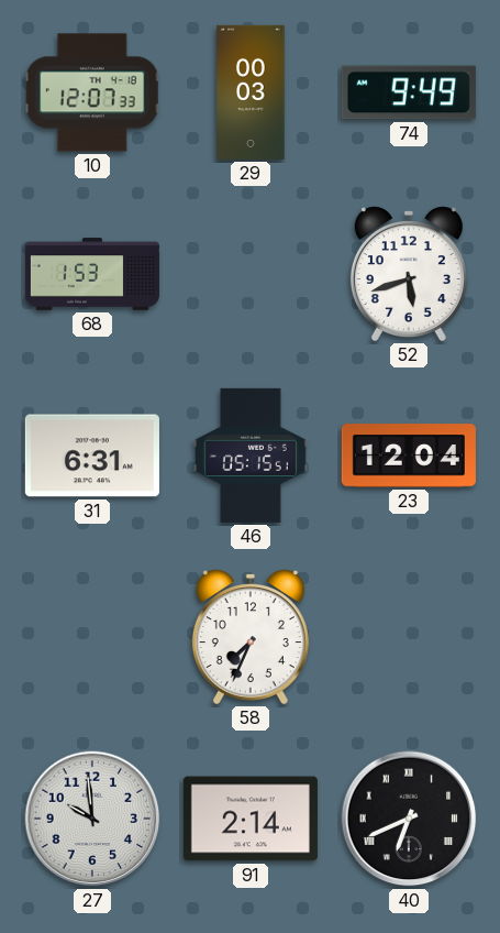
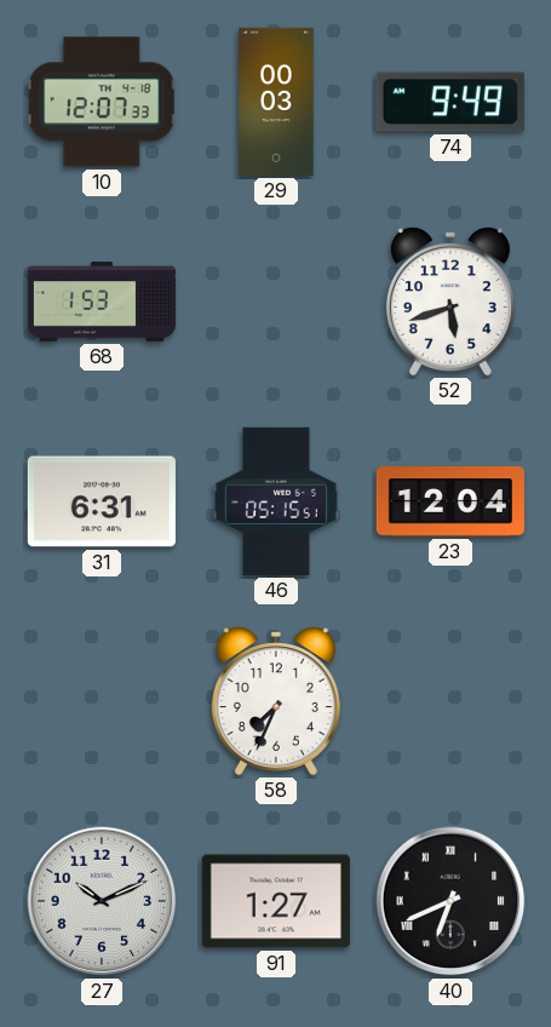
27: 9:59 -> 10:11
91: 2:14 -> 1:27
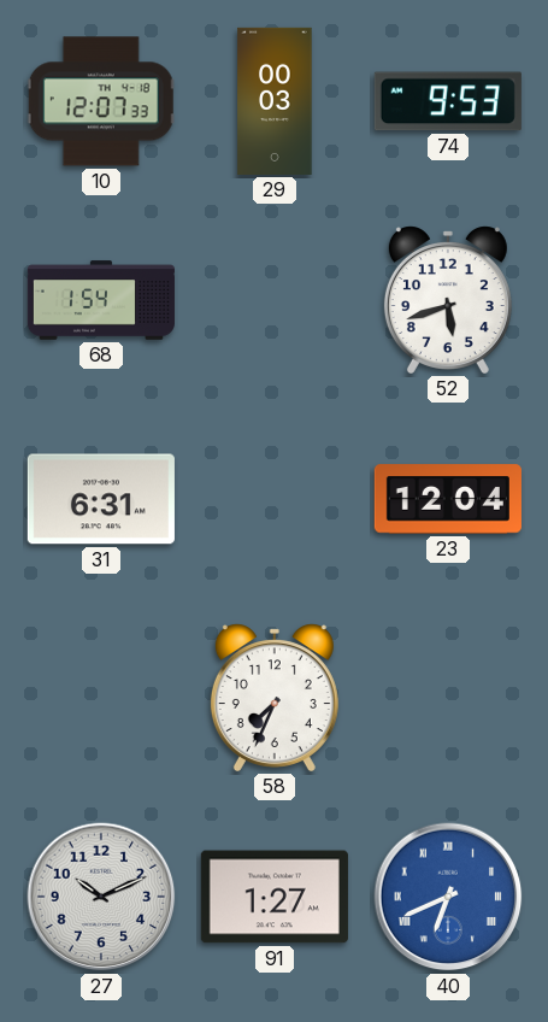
74: 9:49 -> 9:53
68: 1:53 -> 1:54
46: 05:15 -> none
40 dial: black -> blue
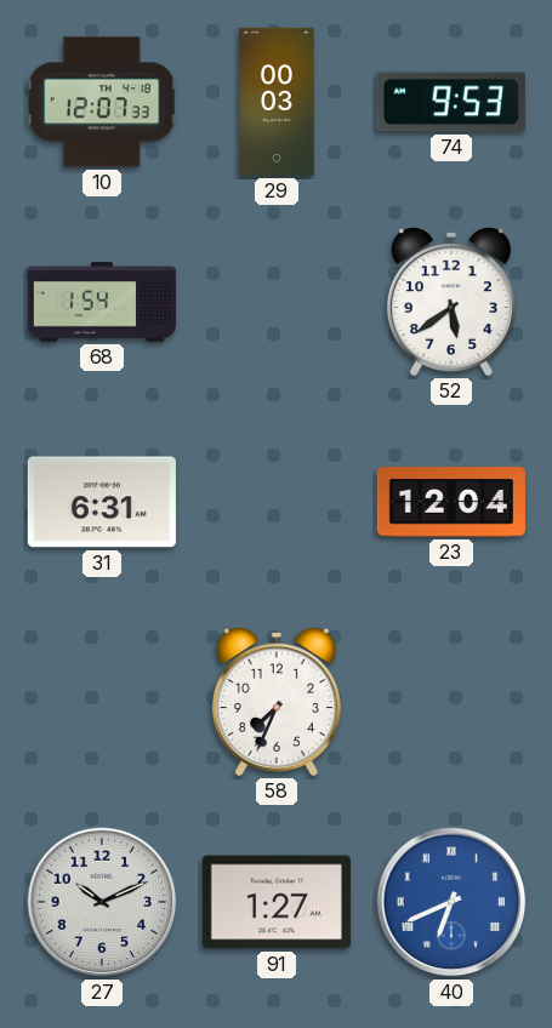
52: 5:42 -> 5:39
